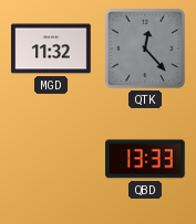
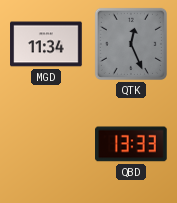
MGD: 11:32 -> 11:34
QTK: 12:23 -> 12:26
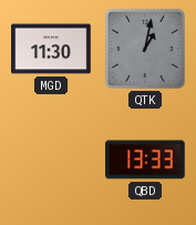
MGD: 11:34 -> 11:30
QTK: 12:26 -> 1:02
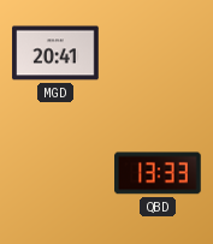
MGD: 11:30 -> 20:41
QTK: 1:02 -> none
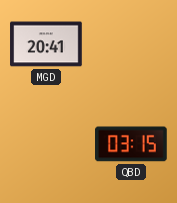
QBD: 13:33 -> 03:15
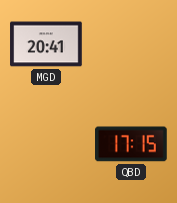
QBD: 03:15 -> 17:15
